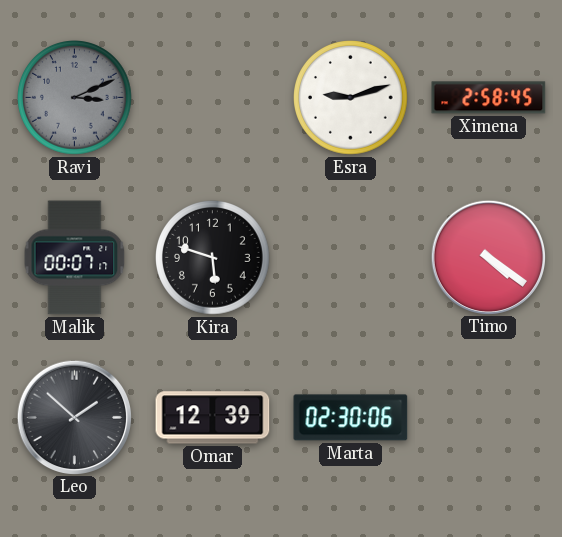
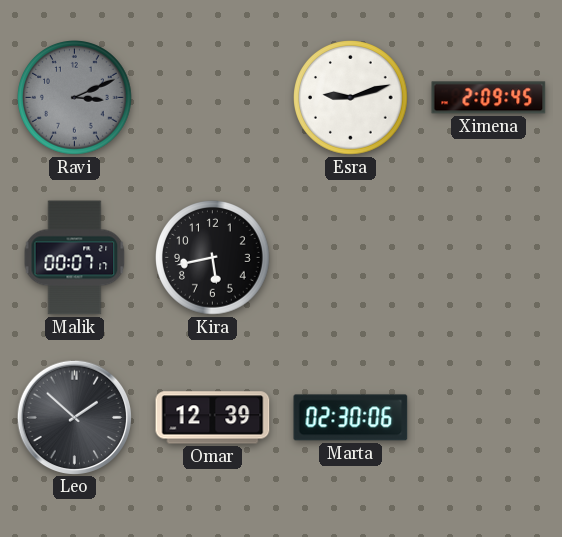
Ximena: 2:58 -> 2:09
Kira: 5:48 -> 5:43
Timo: 4:21 -> none
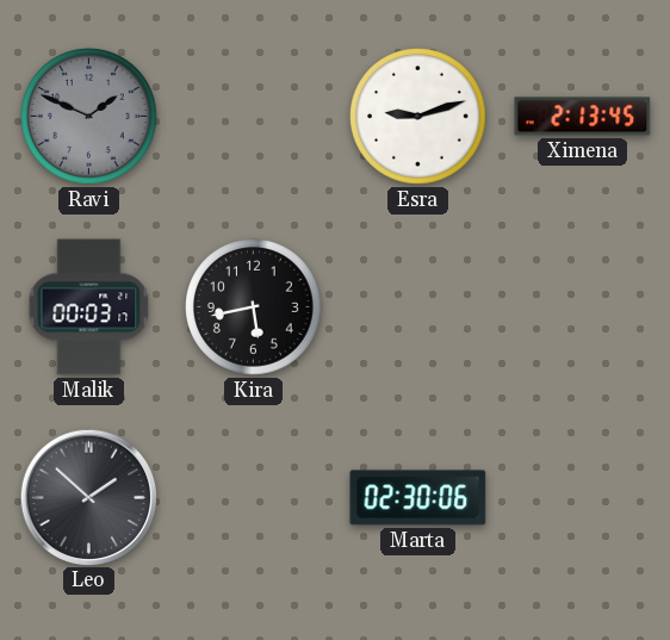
Ravi: 3:11 -> 1:49
Ximena: 2:09 -> 2:13
Malik: 00:07 -> 00:03
Omar: 12:39 -> none
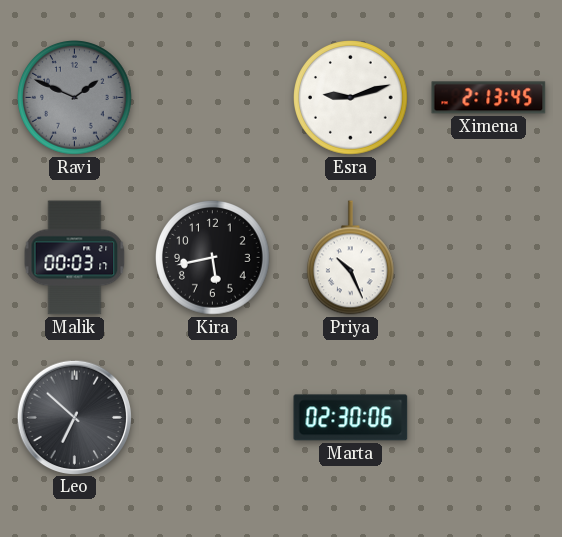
Priya: none -> 10:26
Leo: 1:52 -> 6:52
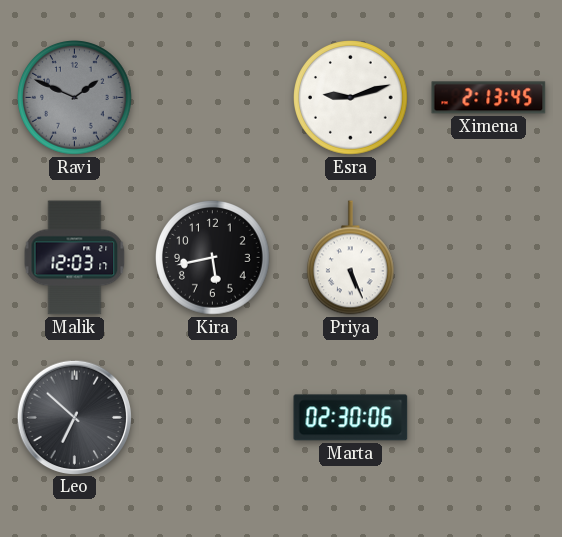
Malik: 00:03 -> 12:03
Priya: 10:26 -> 5:26
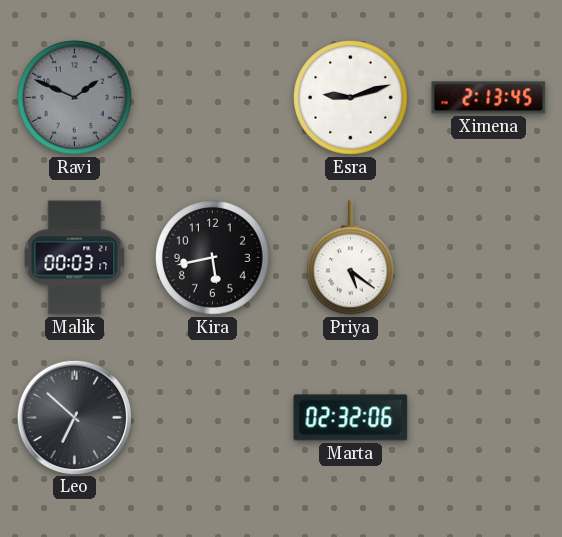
Malik: 12:03 -> 00:03
Priya: 5:26 -> 5:21
Marta: 02:30 -> 02:32
